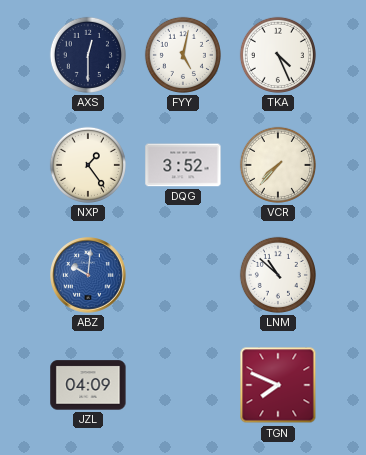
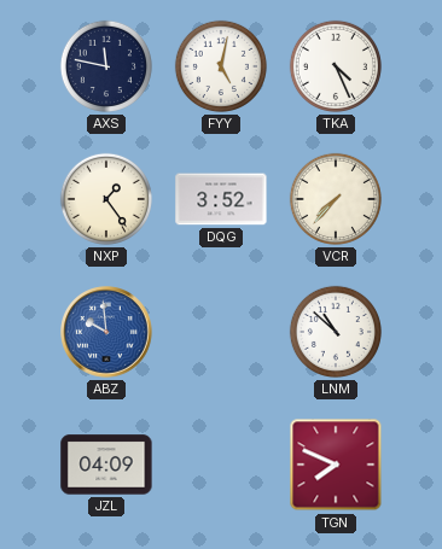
AXS: 12:30 -> 11:47
ABZ: 10:01 -> 9:59
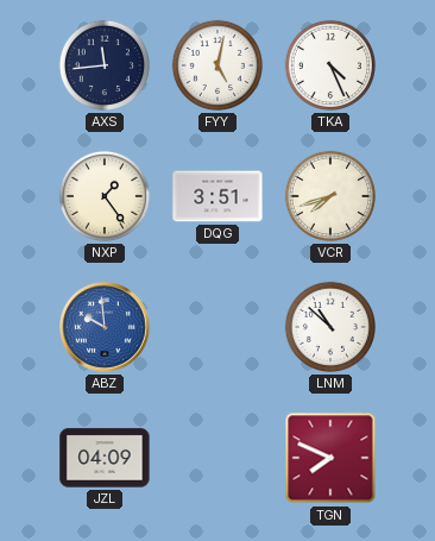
AXS: 11:47 -> 11:44
DQG: 3:52 -> 3:51
VCR: 7:37 -> 7:42
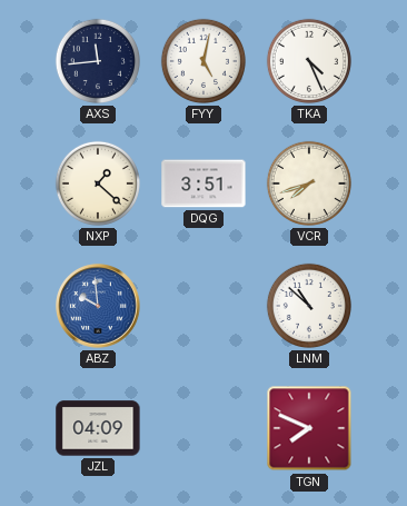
NXP: 1:24 -> 1:22
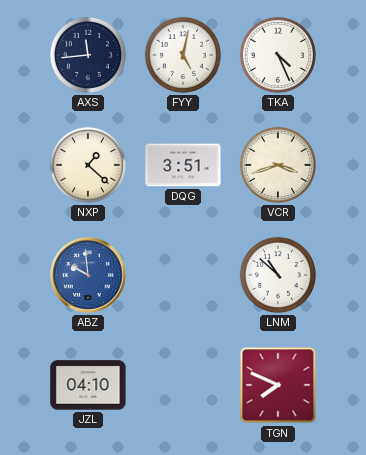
VCR: 7:42 -> 3:42
JZL: 04:09 -> 04:10
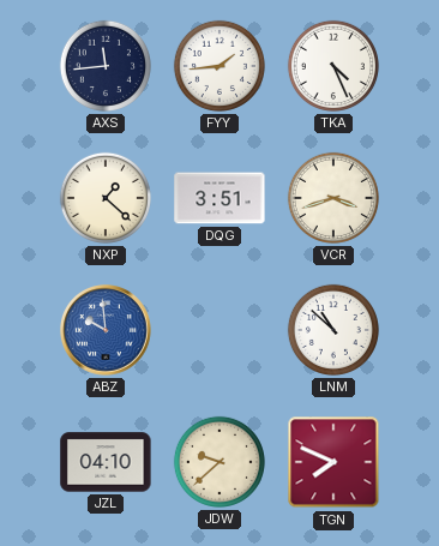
FYY: 5:02 -> 1:44
JDW: none -> 9:38
